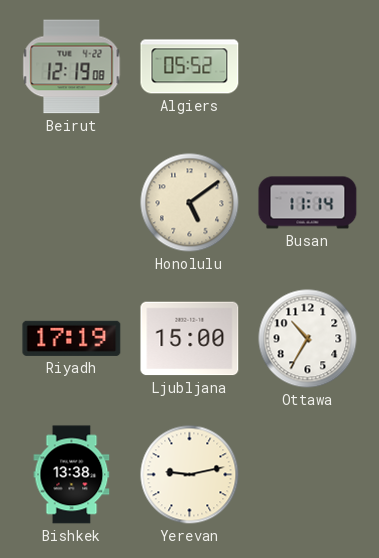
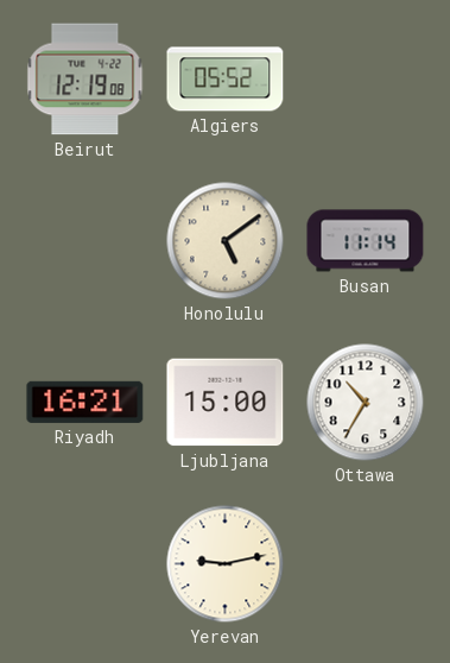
Riyadh: 17:19 -> 16:21
Bishkek: 13:38 -> none
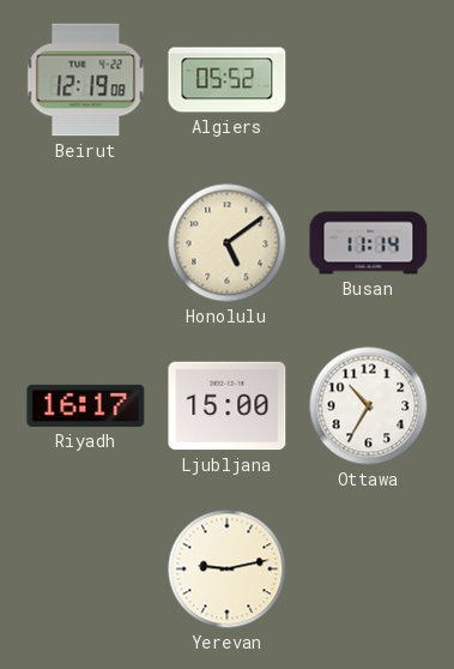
Riyadh: 16:21 -> 16:17
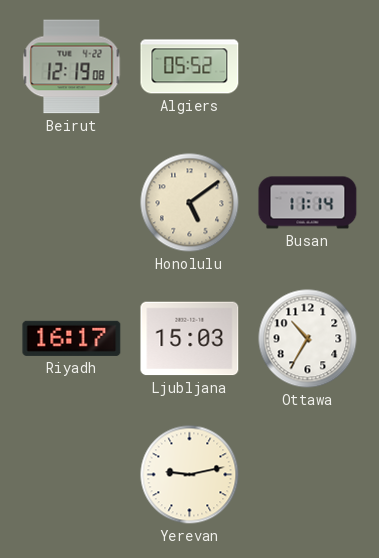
Ljubljana: 15:00 -> 15:03
